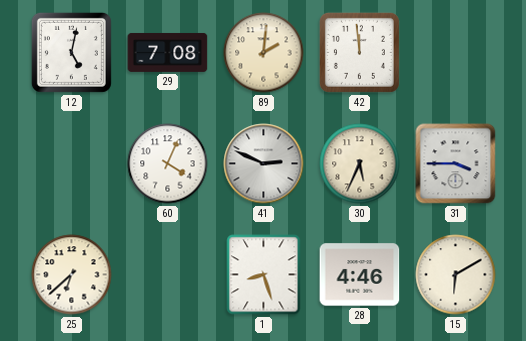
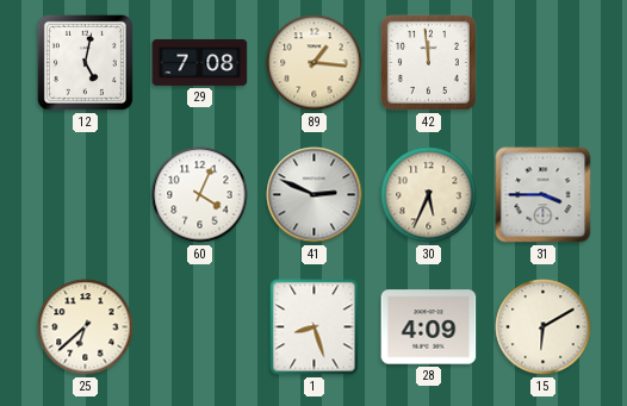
89: 2:01 -> 1:16
28: 4:46 -> 4:09
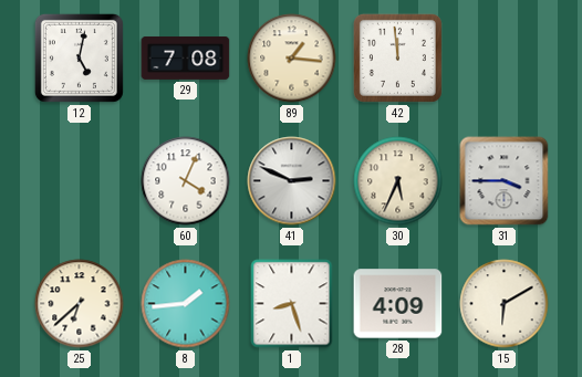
8: none -> 1:44
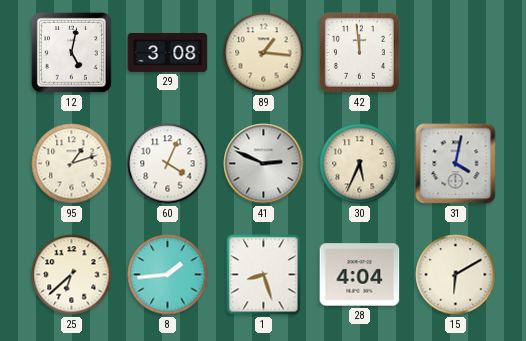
29: 7:08 -> 3:08
95: none -> 1:12
31: 3:45 -> 4:02
28: 4:09 -> 4:04
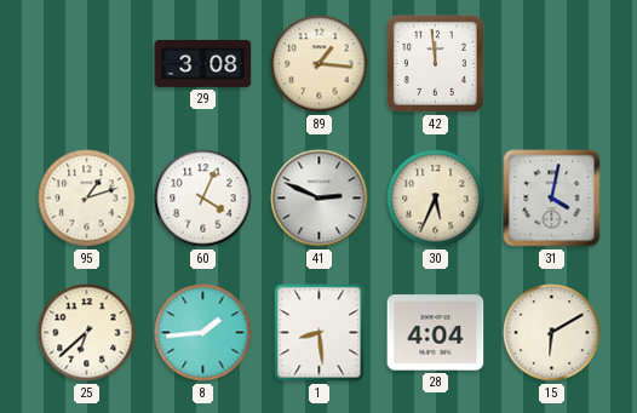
12: 5:02 -> none
1: 8:27 -> 8:29
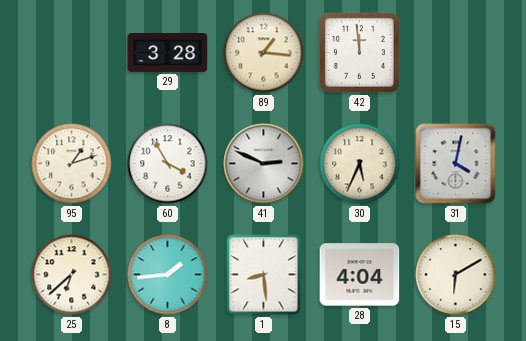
29: 3:08 -> 3:28
60: 4:04 -> 3:55
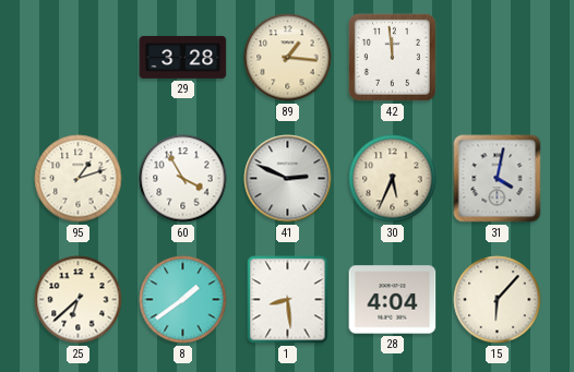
8: 1:44 -> 1:39
15: 6:10 -> 6:07
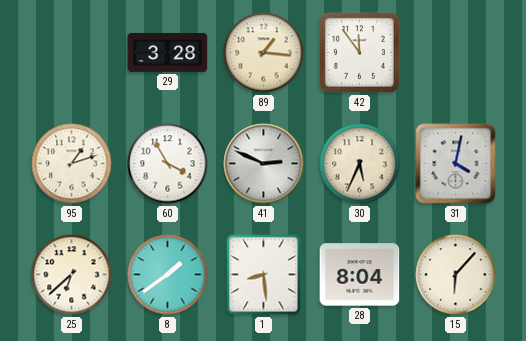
42: 11:59 -> 11:54
28: 4:04 -> 8:04
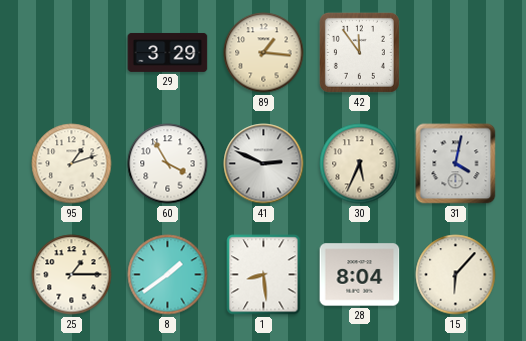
29: 3:28 -> 3:29
25: 6:38 -> 1:15
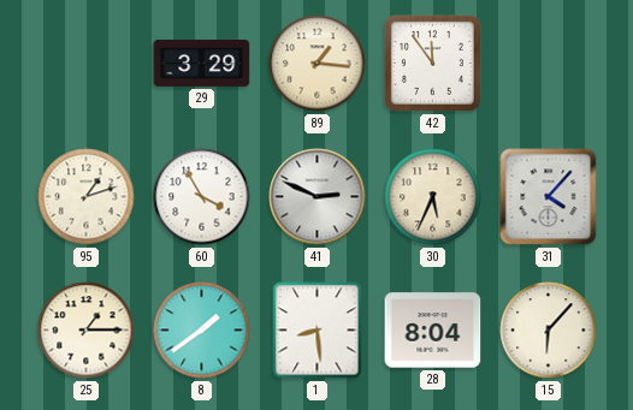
31: 4:02 -> 4:07
